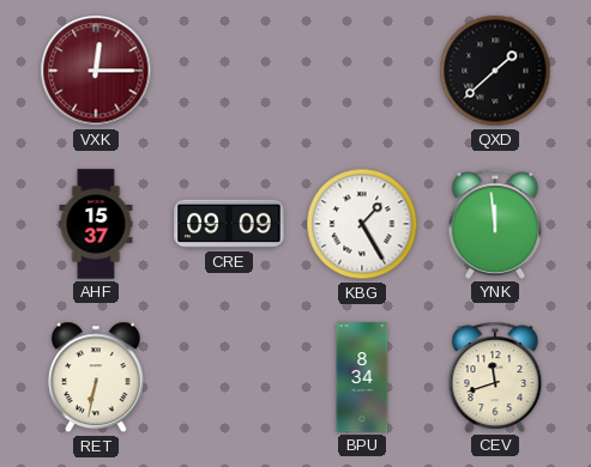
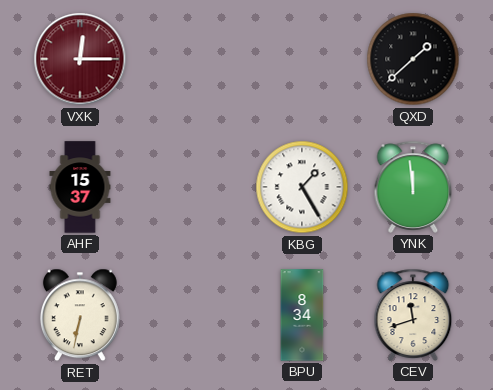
CRE: 09:09 -> none
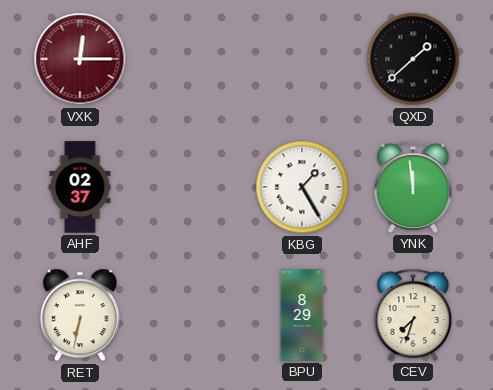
AHF: 15:37 -> 02:37
BPU: 8:34 -> 8:29
CEV: 11:42 -> 7:33
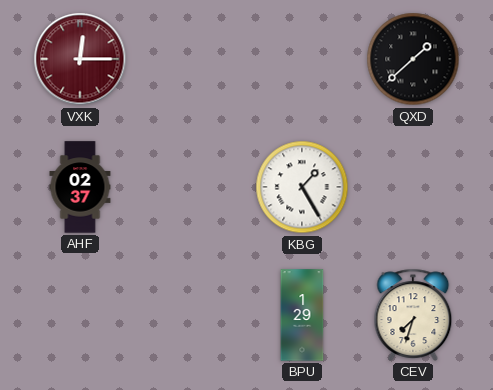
YNK: 11:59 -> none
RET: 6:32 -> none
BPU: 8:29 -> 1:29
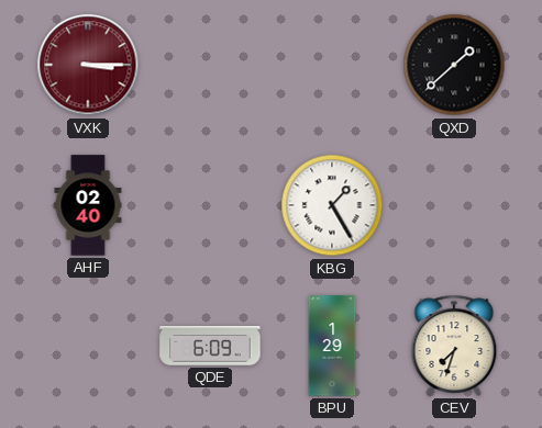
VXK: 12:15 -> 3:15
AHF: 02:37 -> 02:40
QDE: none -> 6:09
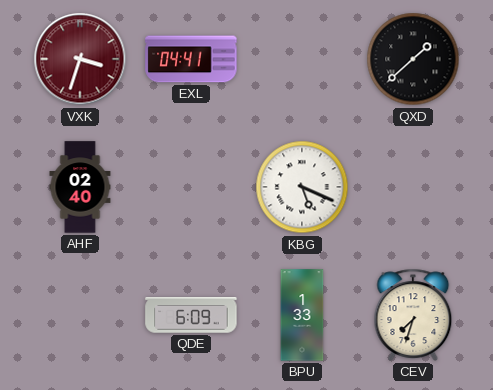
VXK: 3:15 -> 3:33
EXL: none -> 04:41
KBG: 1:25 -> 5:19
BPU: 1:29 -> 1:33
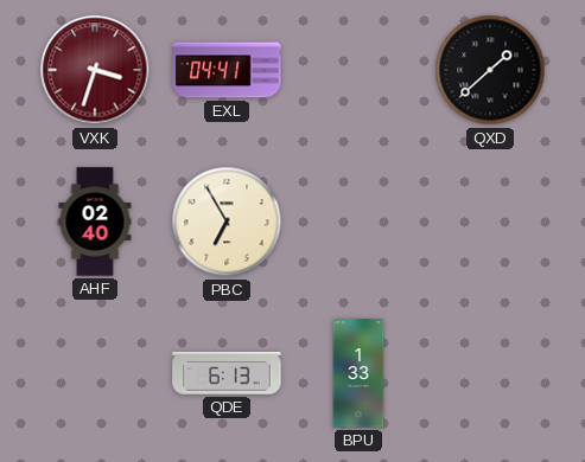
PBC: none -> 6:55
KBG: 5:19 -> none
QDE: 6:09 -> 6:13
CEV: 7:33 -> none
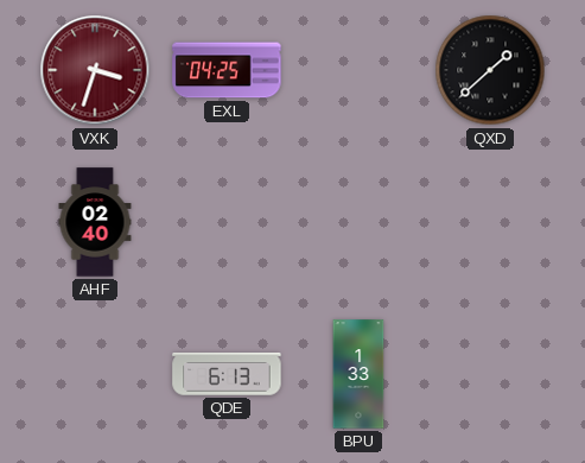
EXL: 04:41 -> 04:25
PBC: 6:55 -> none
